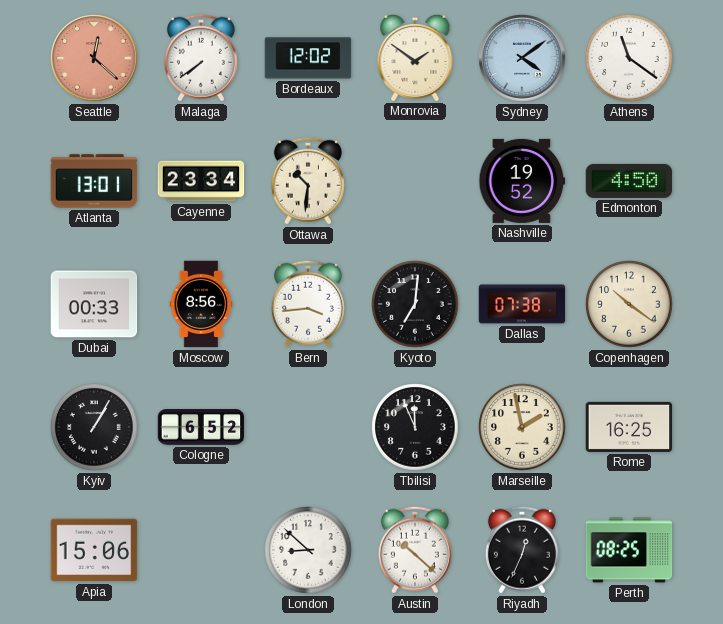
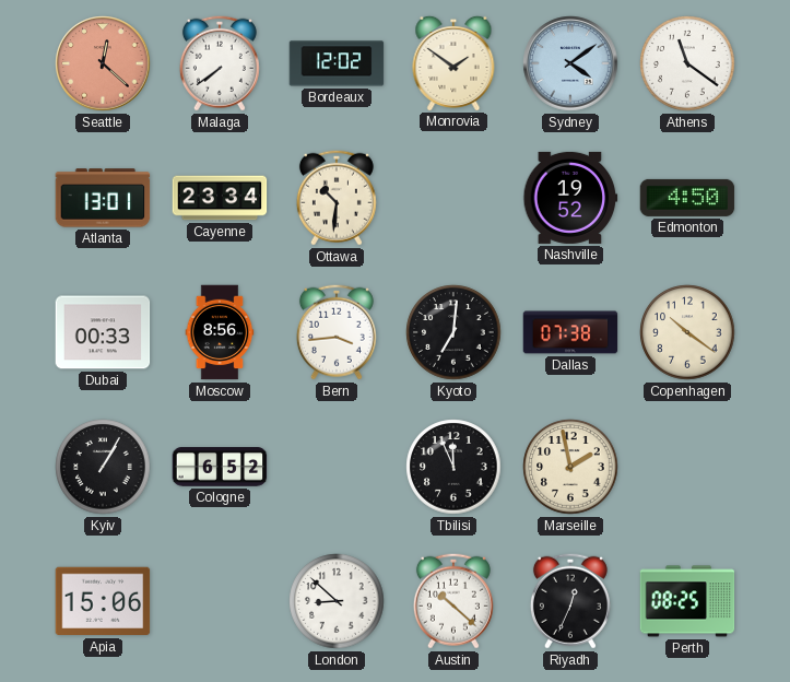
Rome: 16:25 -> none
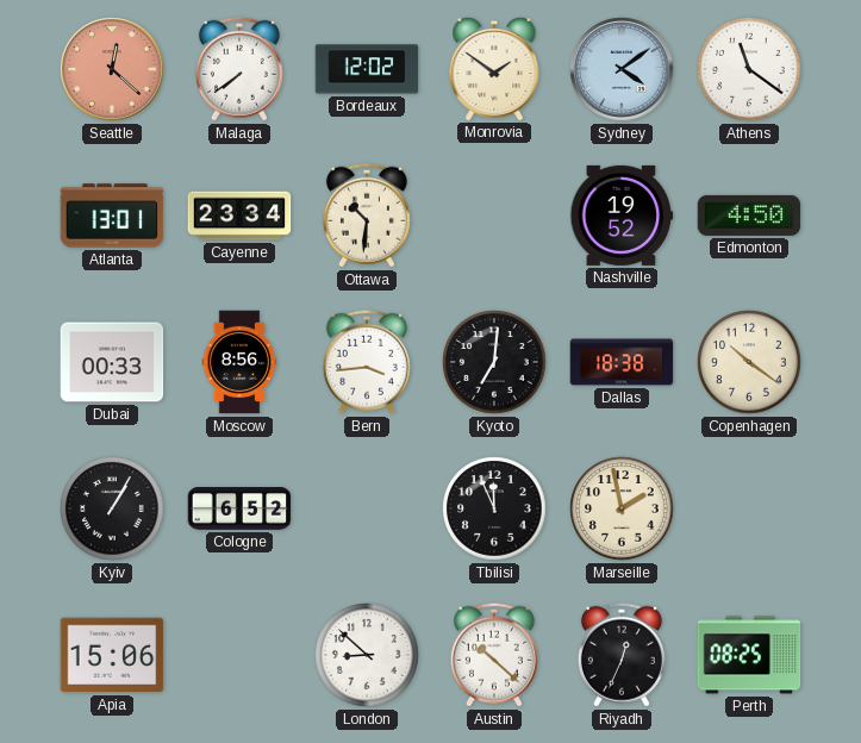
Dallas: 07:38 -> 18:38
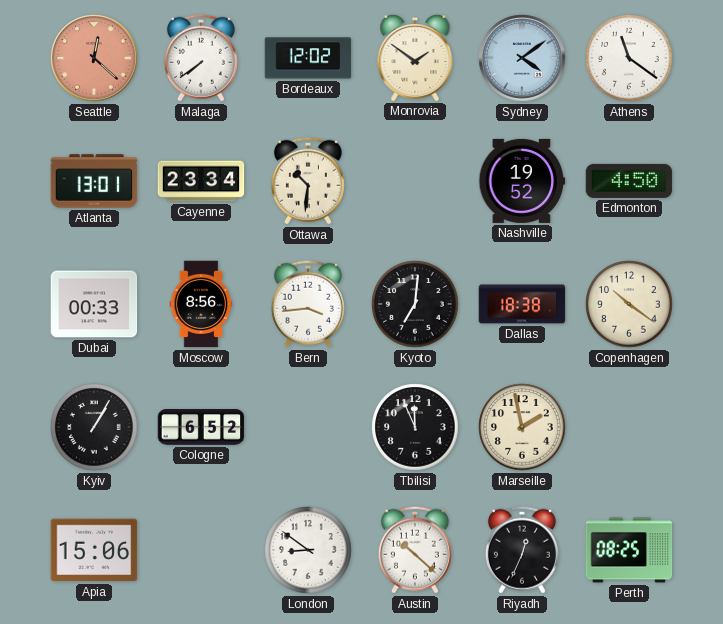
London: 8:52 -> 8:51
